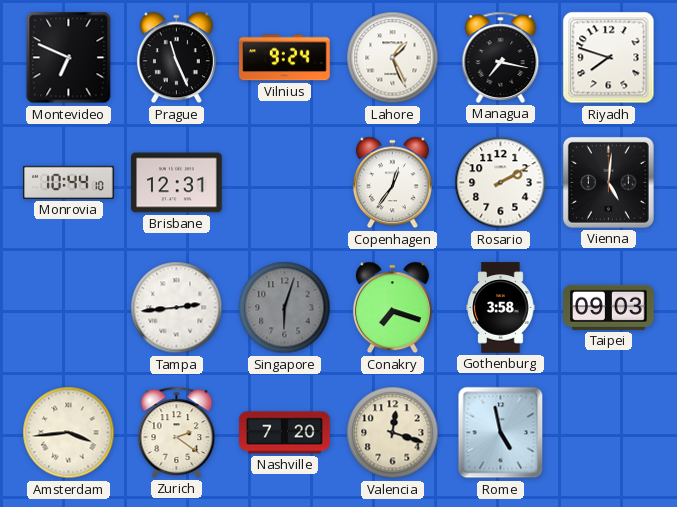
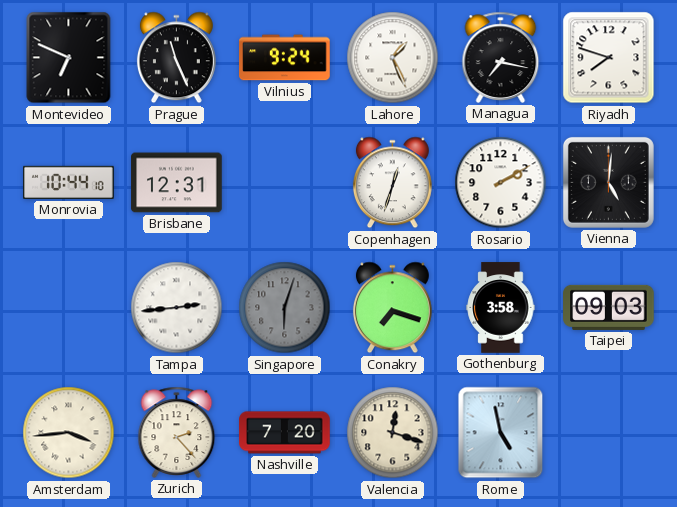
Copenhagen: 12:36 -> 12:33
Zurich: 2:21 -> 2:23
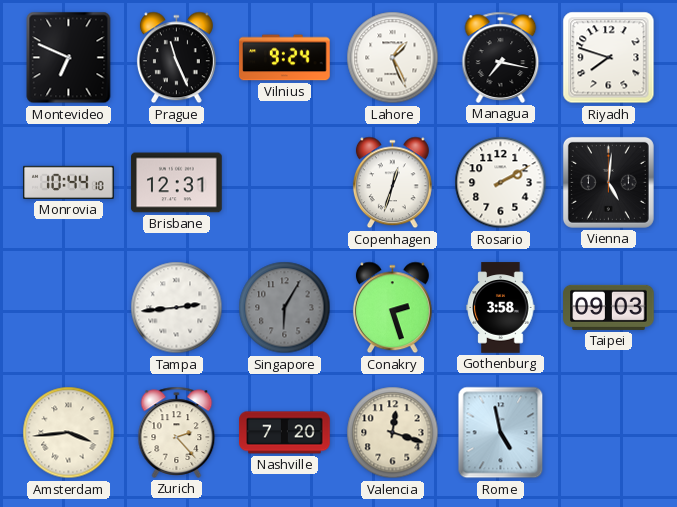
Singapore: 6:03 -> 6:05
Conakry: 7:18 -> 2:27
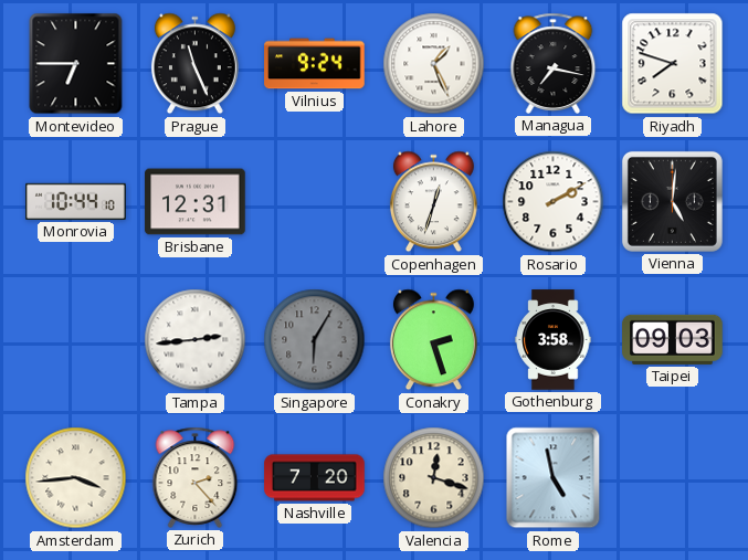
Montevideo: 6:49 -> 6:45
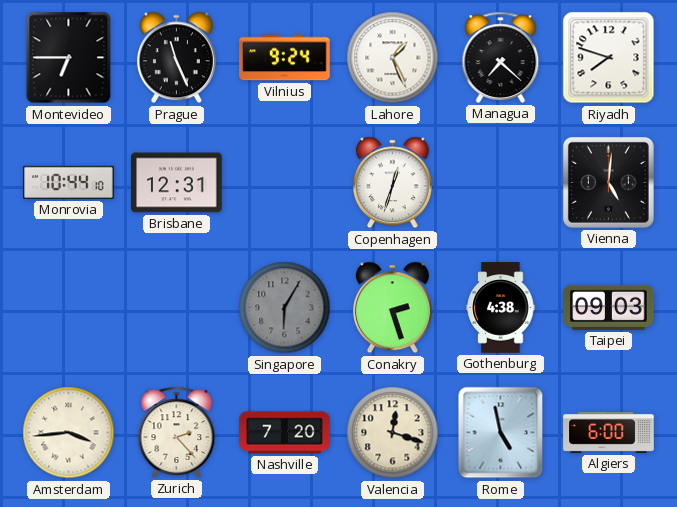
Managua: 7:17 -> 7:22
Rosario: 2:10 -> none
Tampa: 2:44 -> none
Gothenburg: 3:58 -> 4:38
Algiers: none -> 6:00
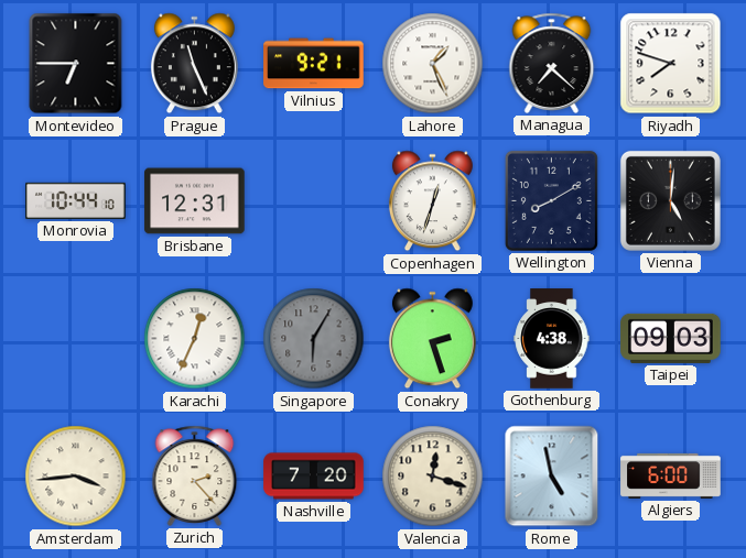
Vilnius: 9:24 -> 9:21
Wellington: none -> 8:10
Karachi: none -> 12:34
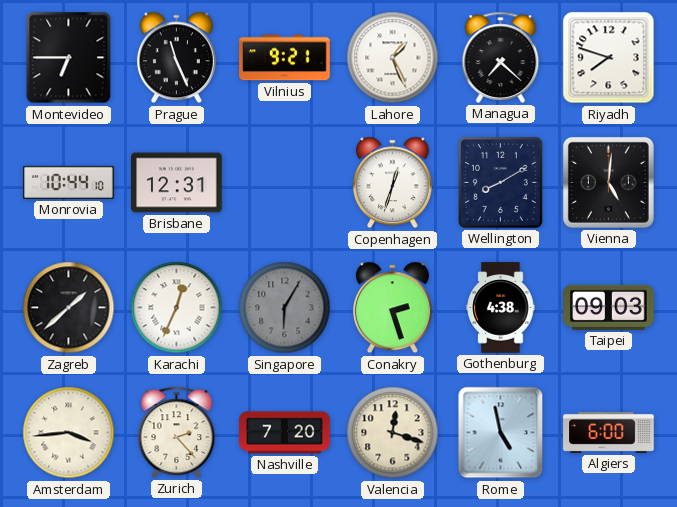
Zagreb: none -> 1:38
